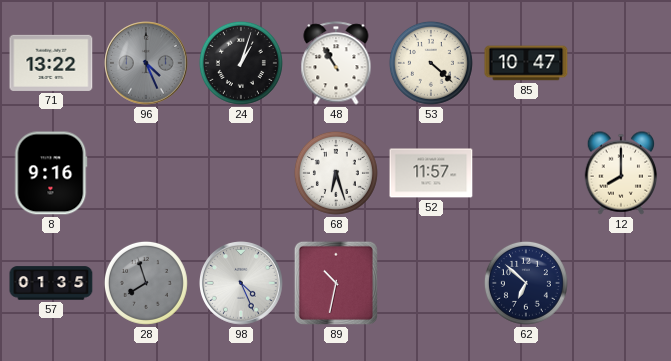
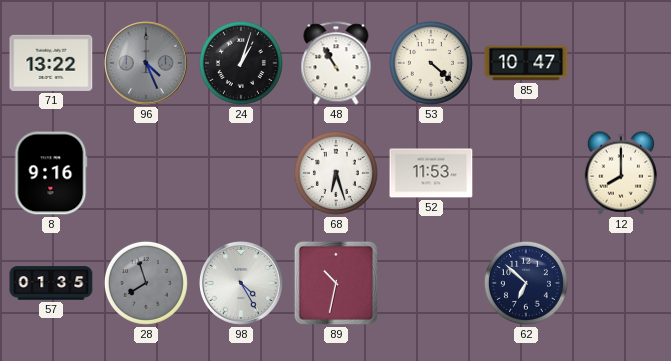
52: 11:57 -> 11:53
98: 4:26 -> 4:25
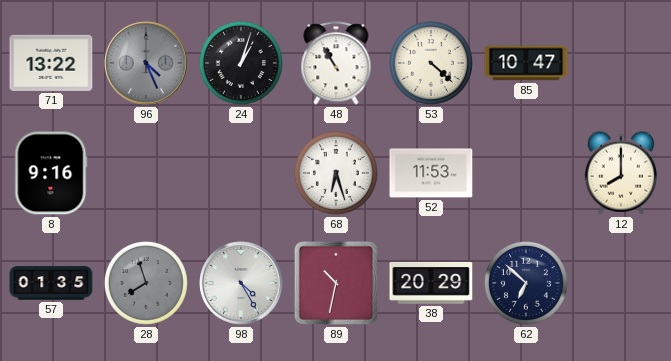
38: none -> 20:29
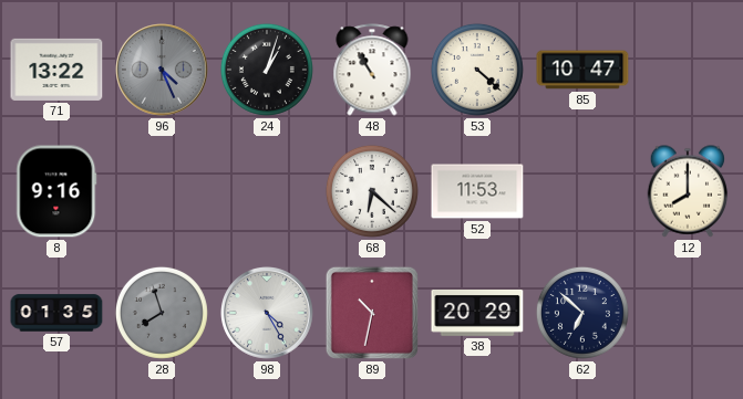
68: 6:27 -> 6:22
